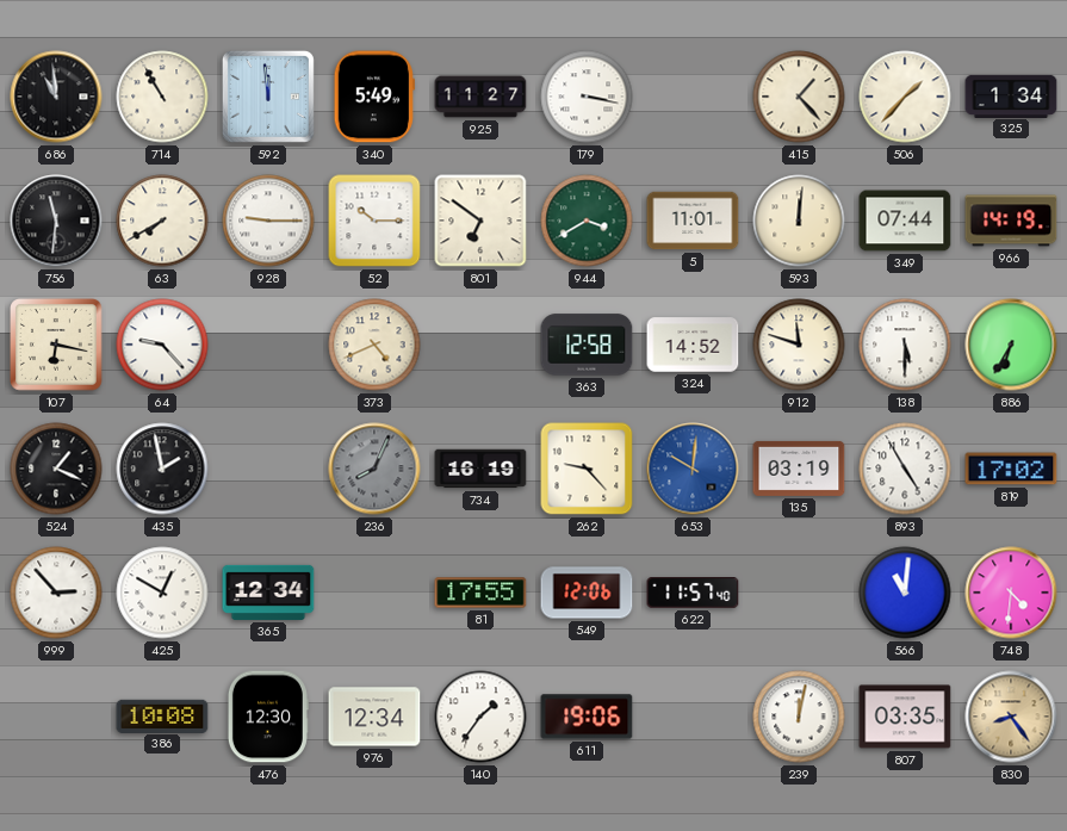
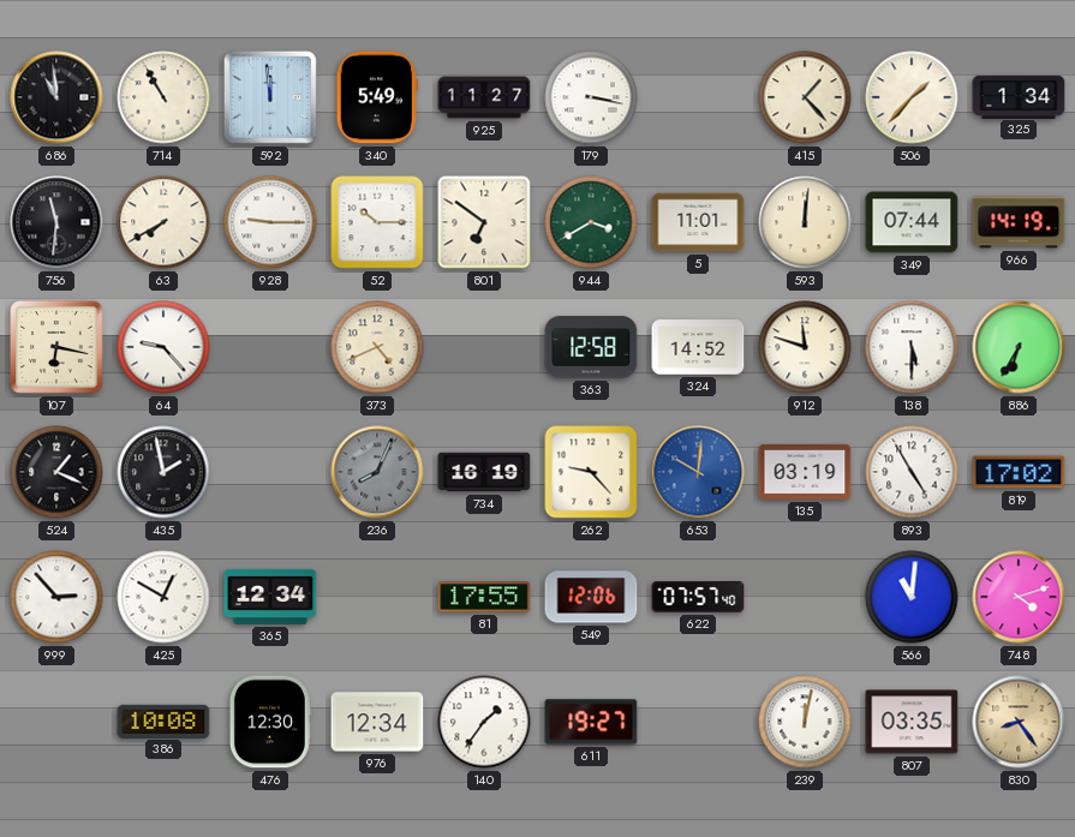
622: 11:57 -> 07:57
748: 4:31 -> 4:12
611: 19:06 -> 19:27
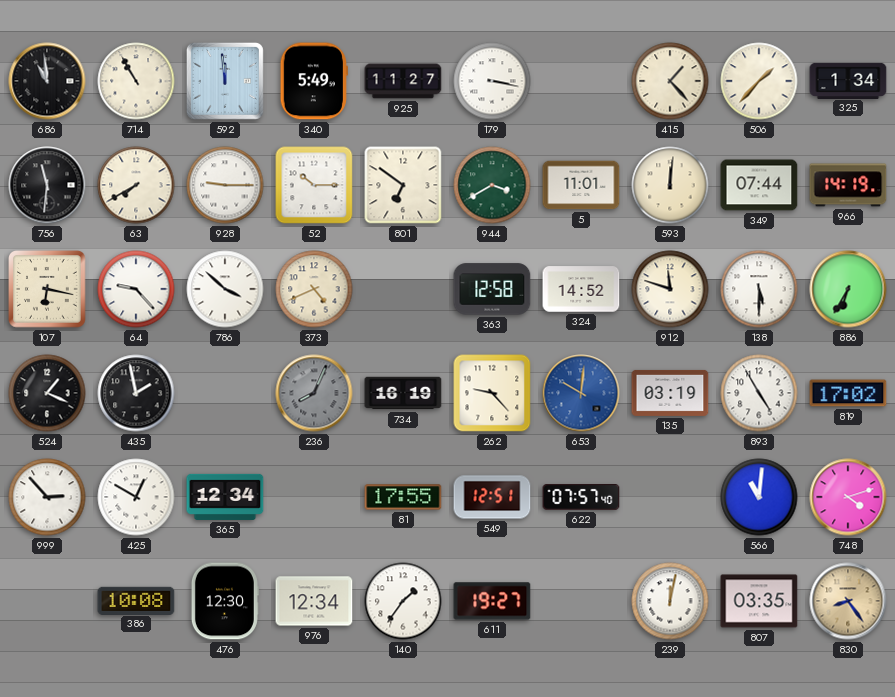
786: none -> 3:52
549: 12:06 -> 12:51
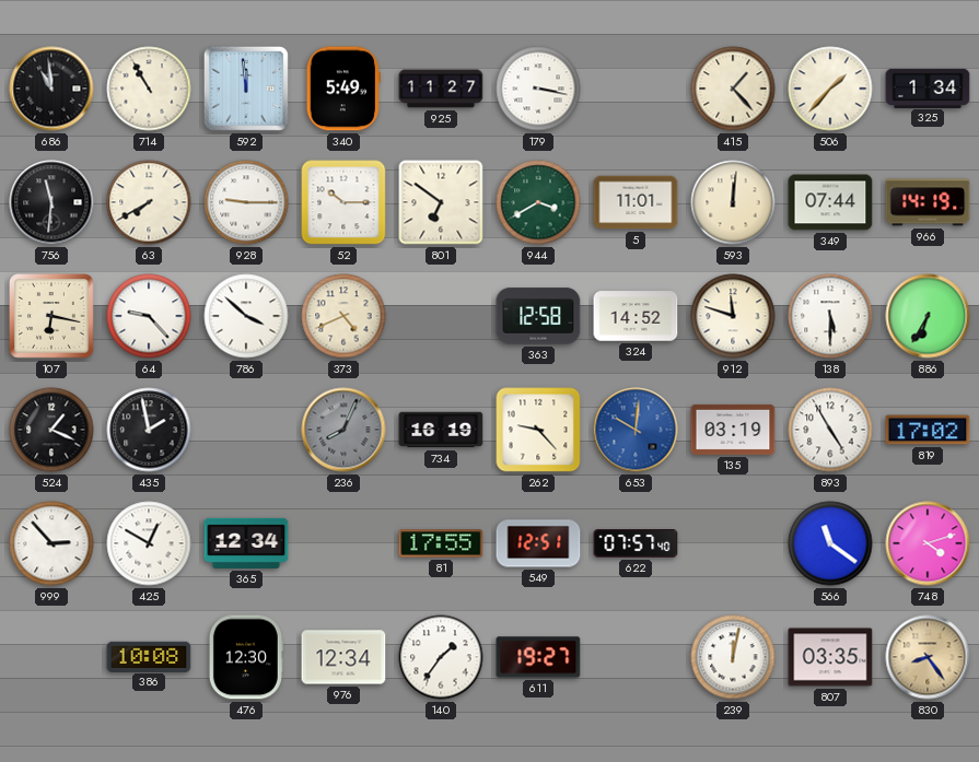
566: 11:01 -> 11:21
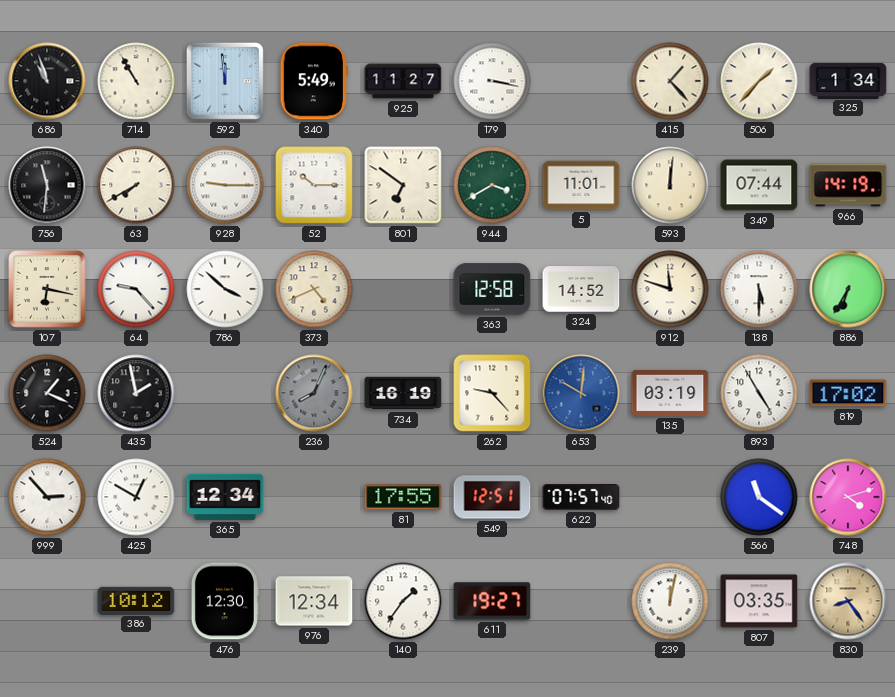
686: 10:59 -> 10:57
386: 10:08 -> 10:12
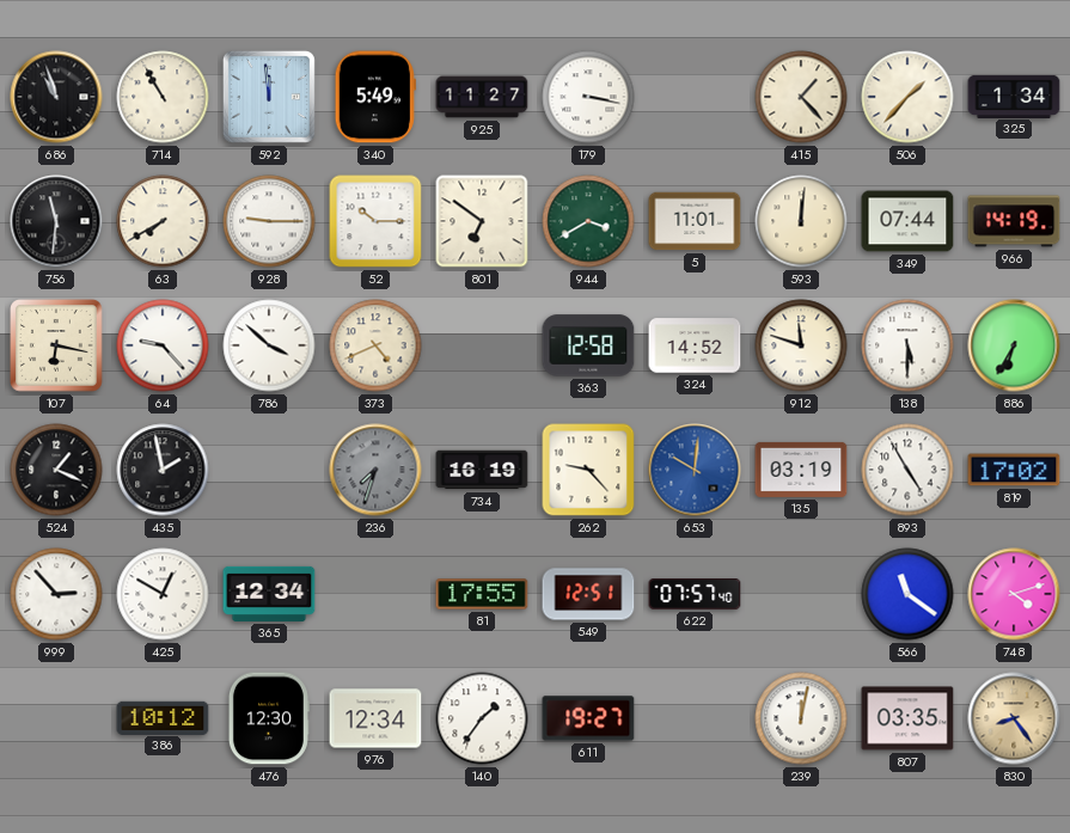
236: 8:04 -> 7:33
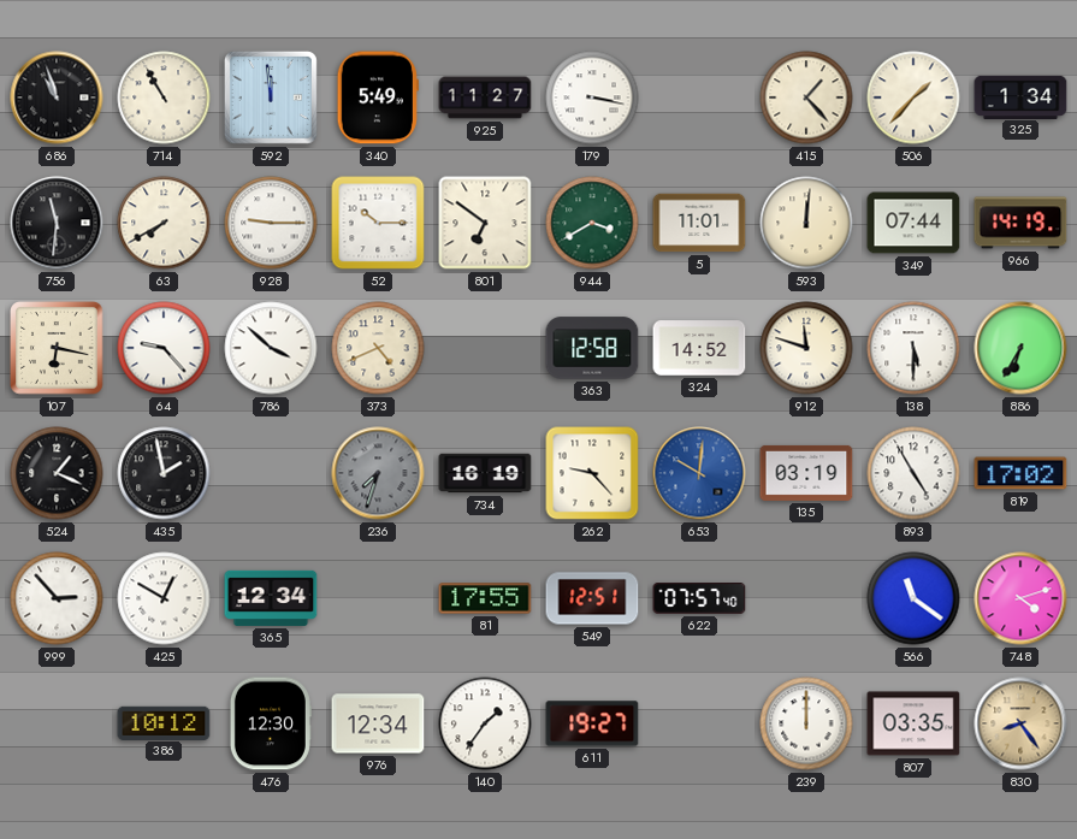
239: 12:02 -> 12:00
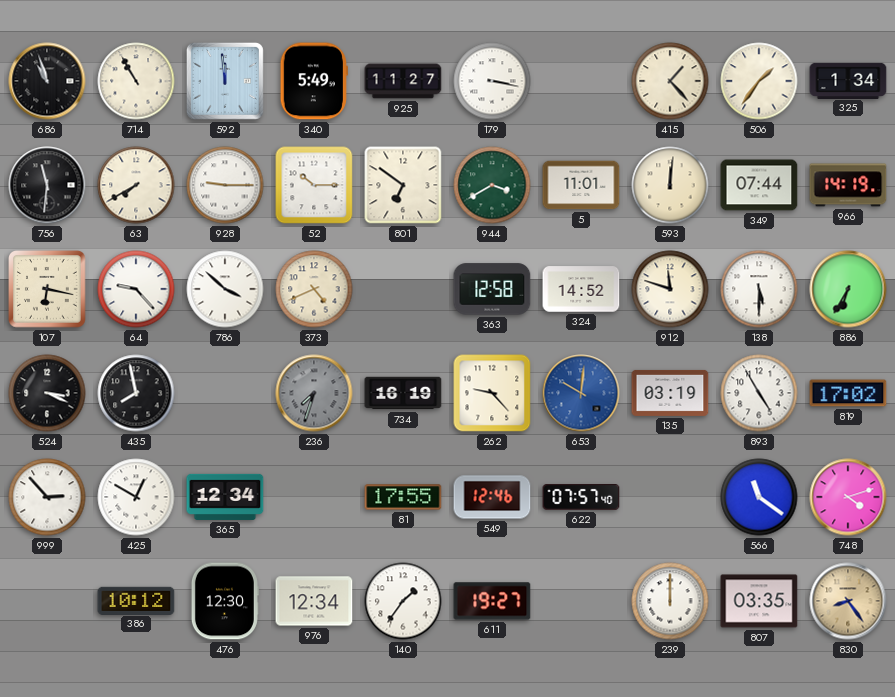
506: 1:37 -> 1:36
524: 1:19 -> 3:19
435: 1:58 -> 7:58
549: 12:51 -> 12:46
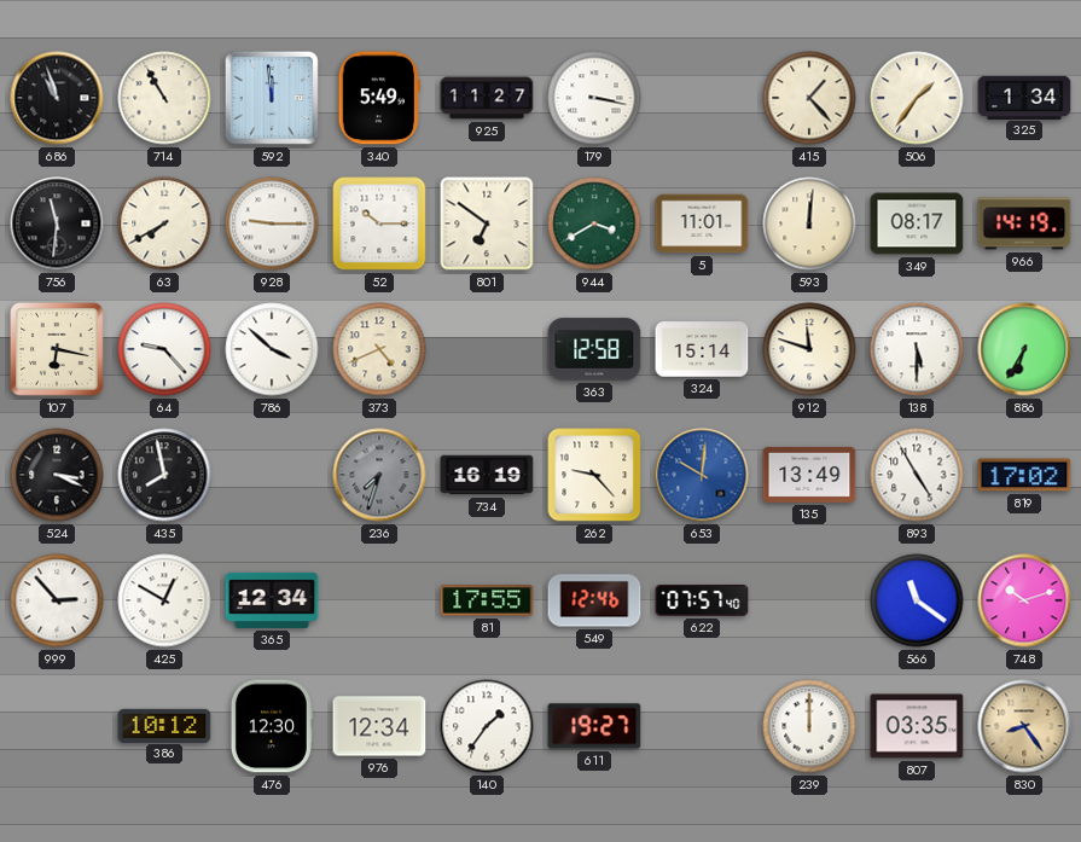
349: 07:44 -> 08:17
324: 14:52 -> 15:14
135: 03:19 -> 13:49
748: 4:12 -> 10:12
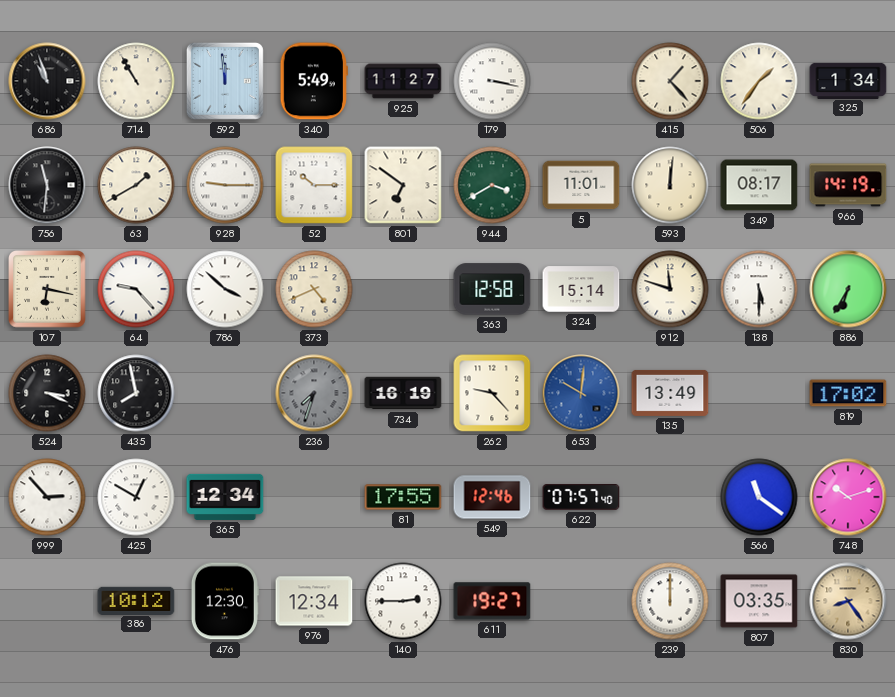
63: 7:40 -> 1:40
893: 4:55 -> none
140: 1:36 -> 2:45
